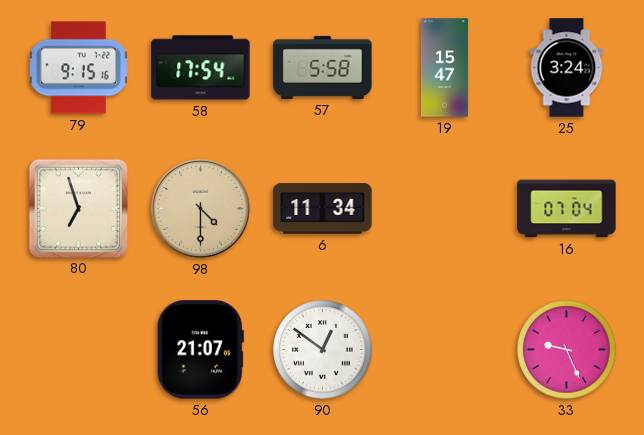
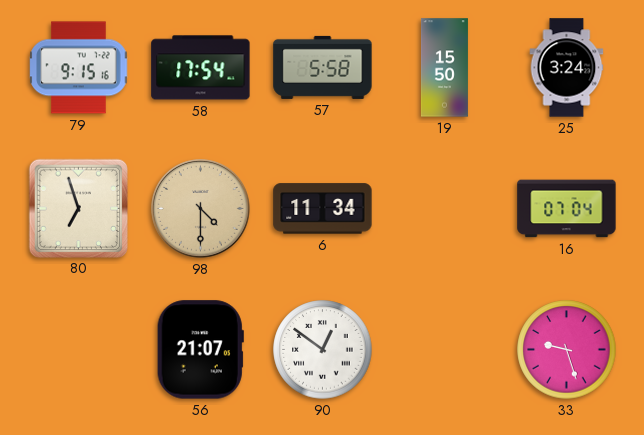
19: 15:47 -> 15:50
33: 9:26 -> 9:27
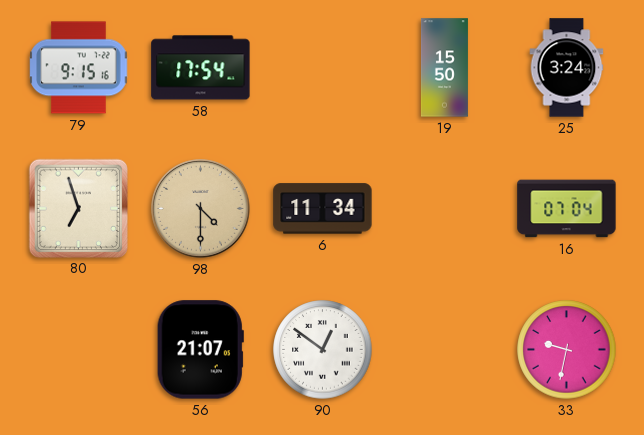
57: 5:58 -> none
33: 9:27 -> 9:32
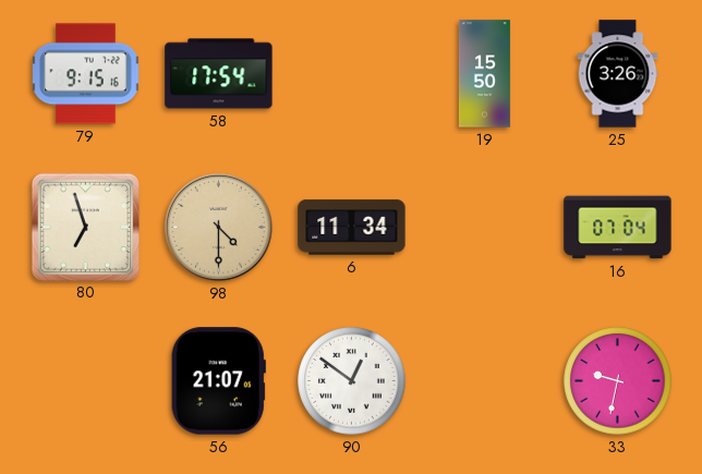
25: 3:24 -> 3:26
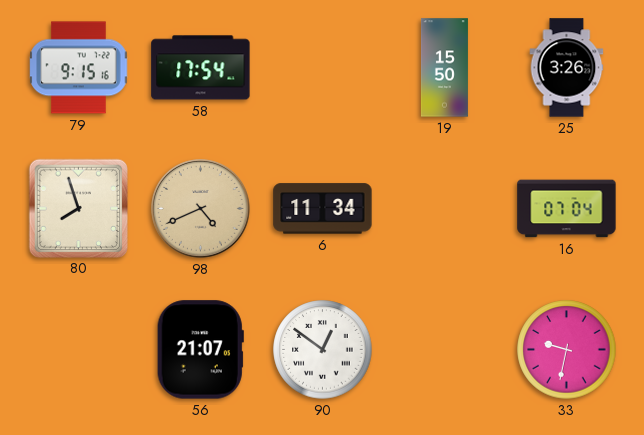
80: 6:57 -> 7:57
98: 4:30 -> 4:41
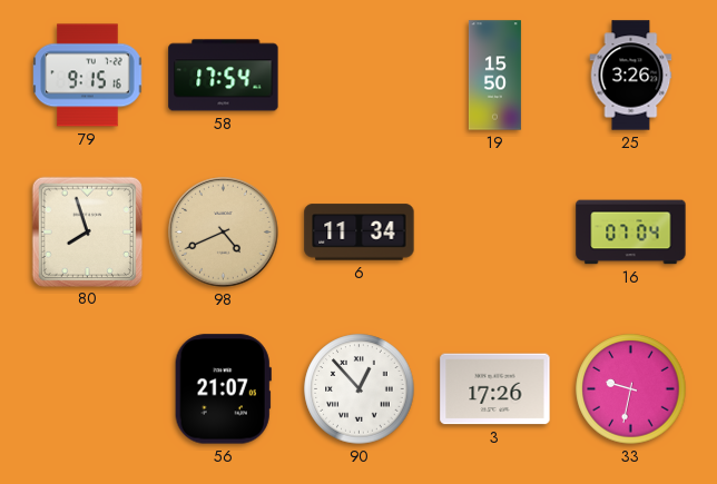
90: 12:51 -> 12:53
3: none -> 17:26
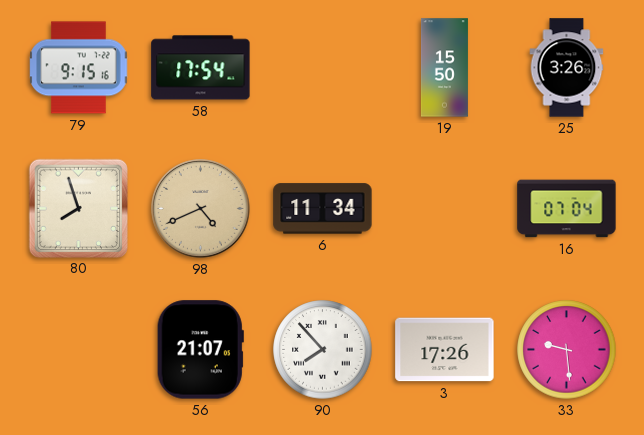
90: 12:53 -> 7:53
33: 9:32 -> 9:29
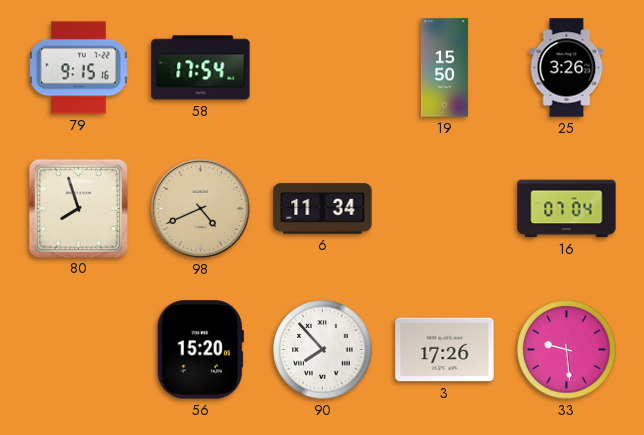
56: 21:07 -> 15:20
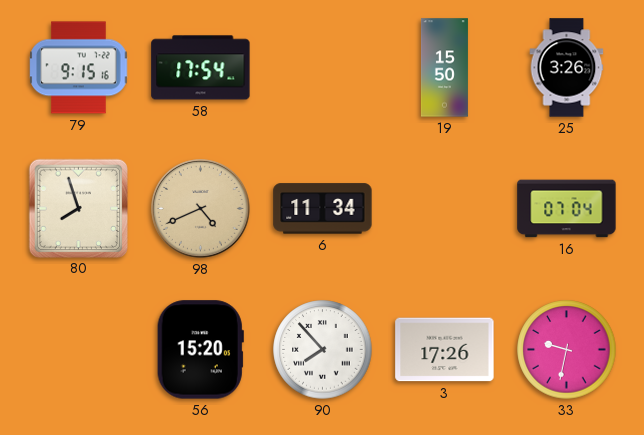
33: 9:29 -> 9:32
